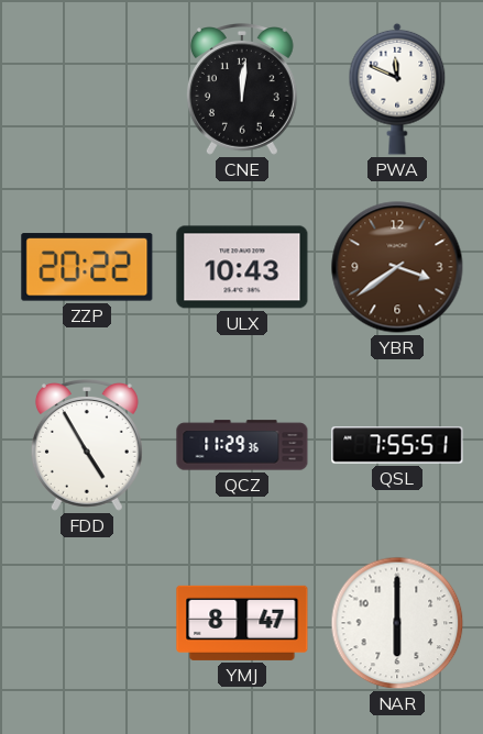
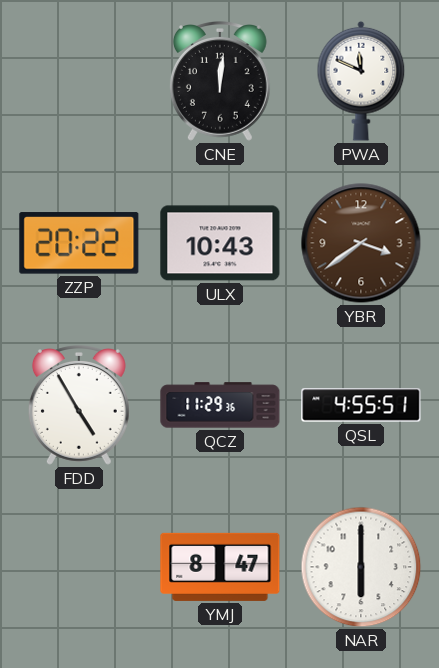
QSL: 7:55 -> 4:55
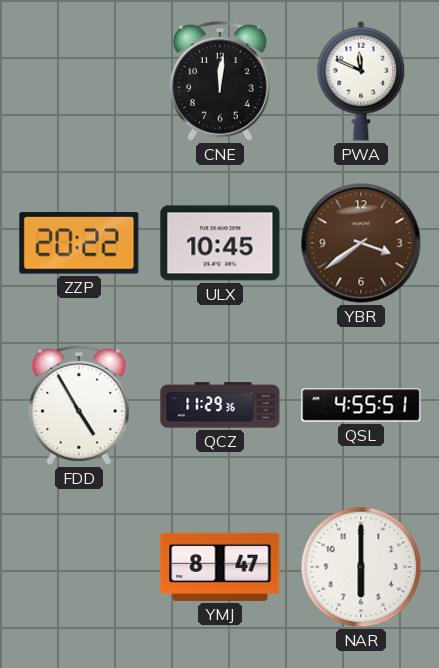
ULX: 10:43 -> 10:45
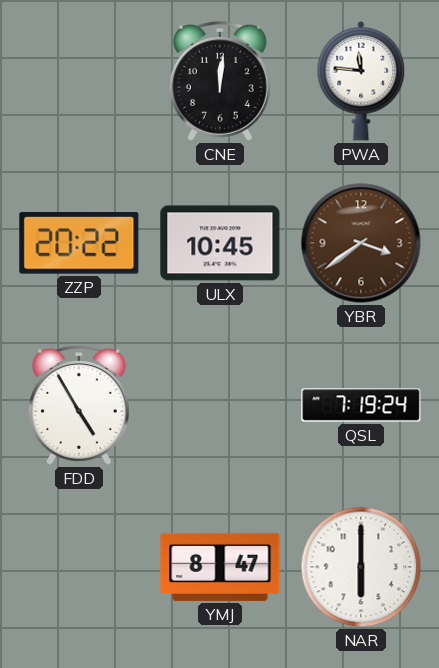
PWA: 11:49 -> 11:46
QCZ: 11:29 -> none
QSL: 4:55 -> 7:19
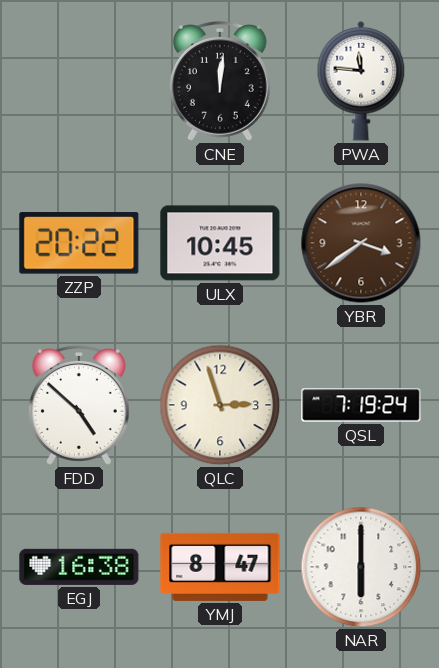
FDD: 4:55 -> 4:52
QLC: none -> 2:57
EGJ: none -> 16:38
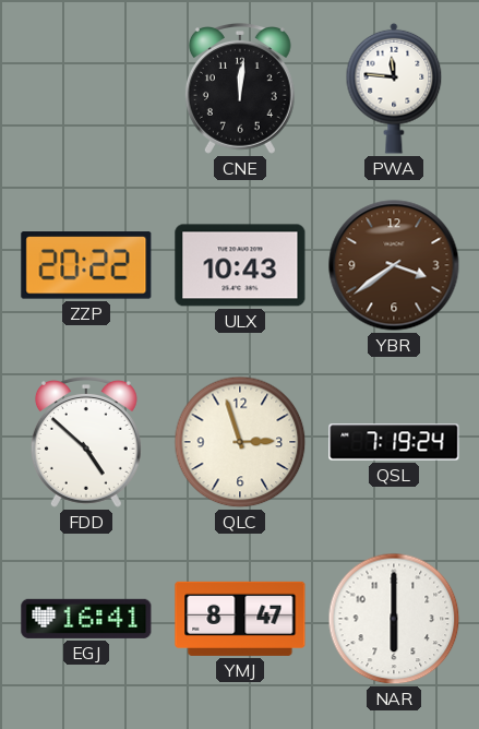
ULX: 10:45 -> 10:43
EGJ: 16:38 -> 16:41
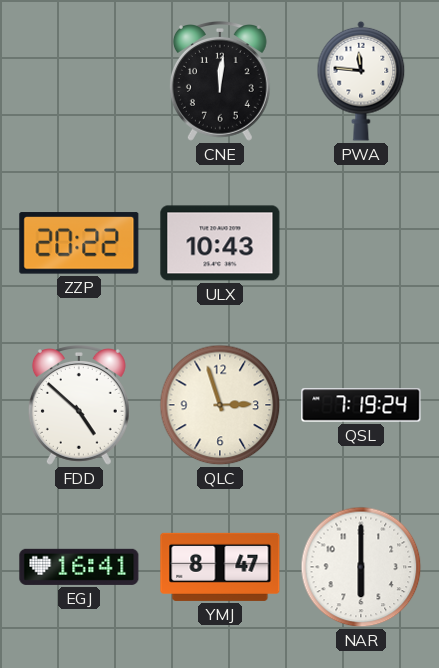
YBR: 3:39 -> none
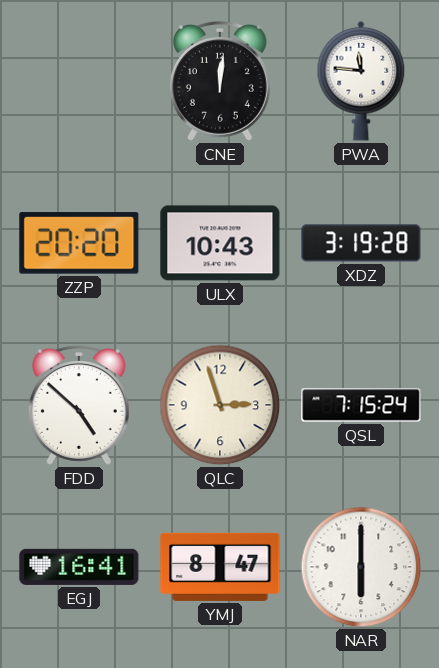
ZZP: 20:22 -> 20:20
XDZ: none -> 3:19
QSL: 7:19 -> 7:15
